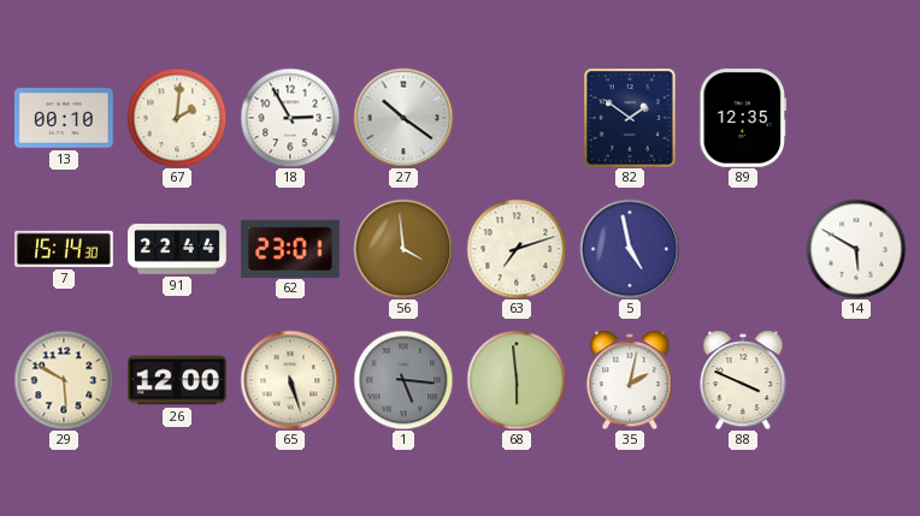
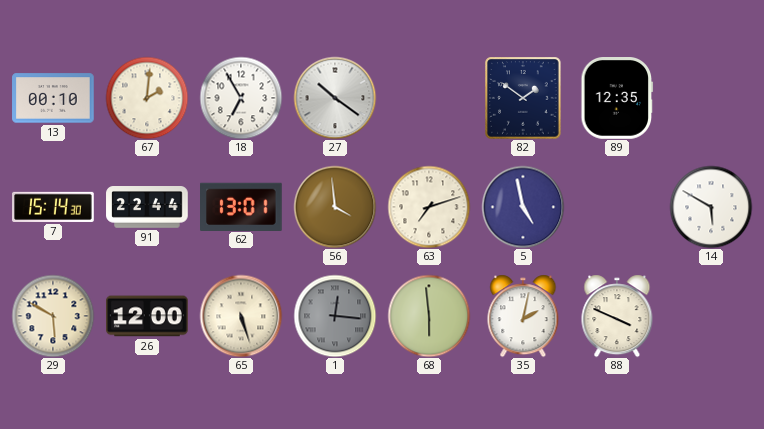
18: 2:55 -> 6:55
62: 23:01 -> 13:01
1: 5:16 -> 12:16
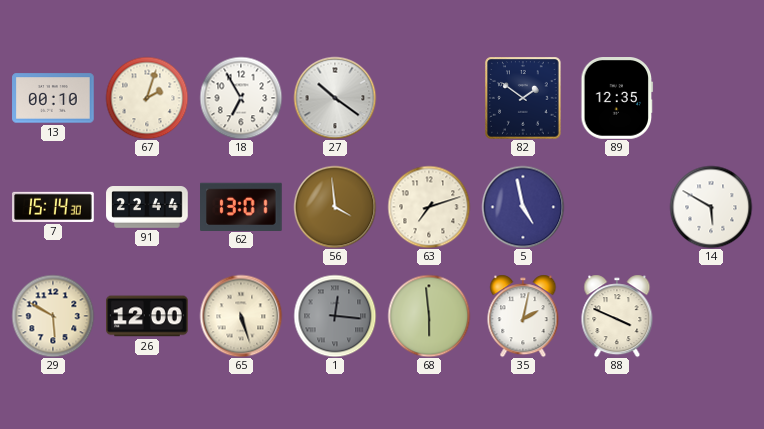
67: 2:01 -> 2:03
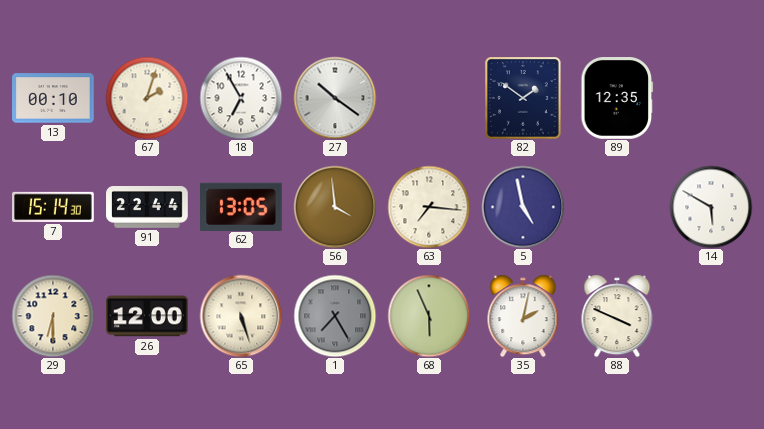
62: 13:01 -> 13:05
63: 7:12 -> 7:16
29: 5:50 -> 6:30
1: 12:16 -> 7:25
68: 5:59 -> 5:56
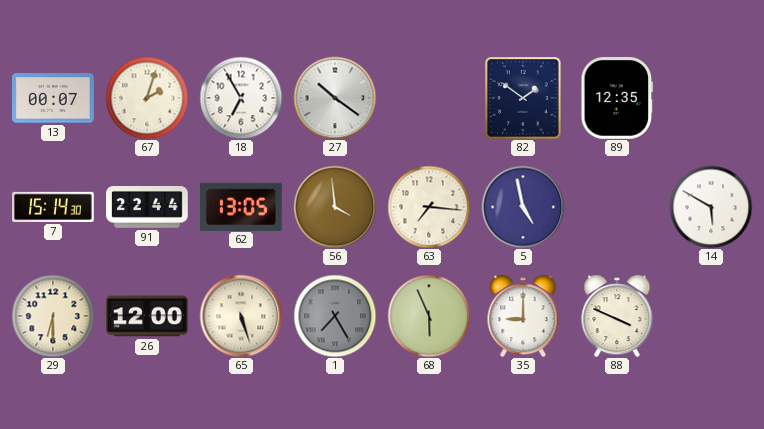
13: 00:10 -> 00:07
35: 2:02 -> 9:00
